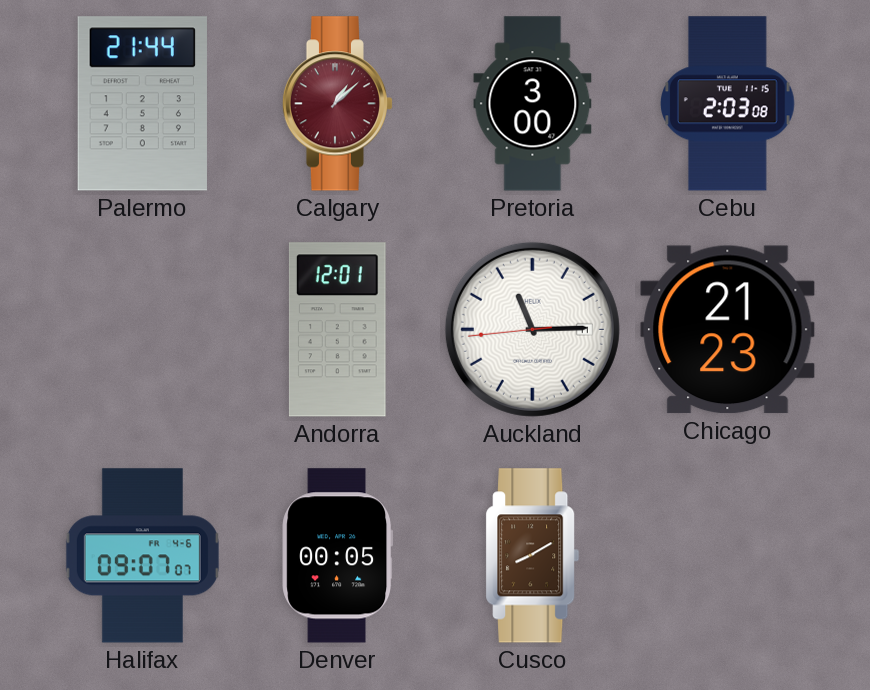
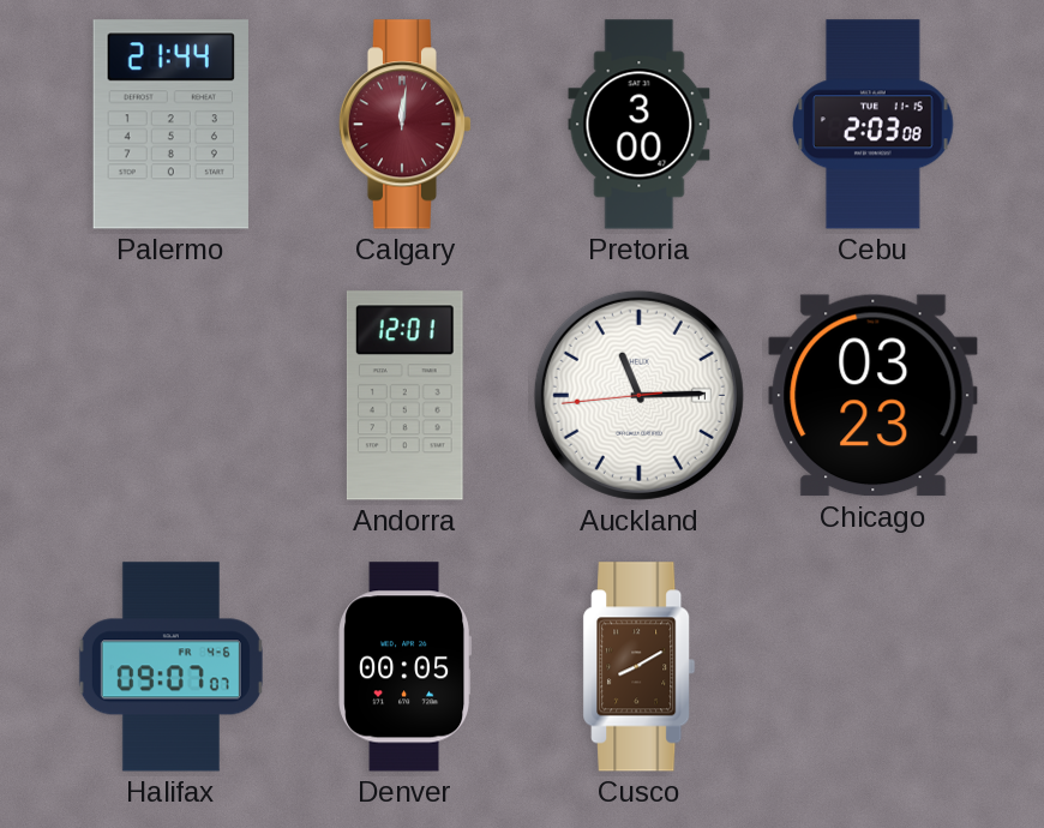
Calgary: 1:08 -> 12:01
Chicago: 21:23 -> 03:23
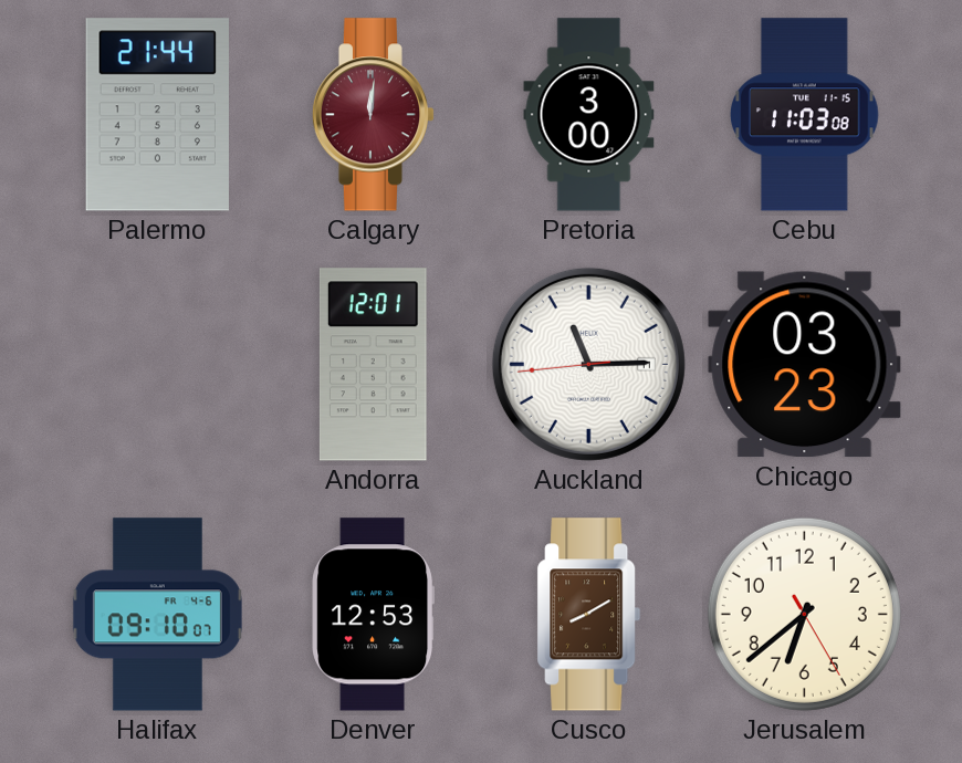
Cebu: 2:03 -> 11:03
Halifax: 09:07 -> 09:10
Denver: 00:05 -> 12:53
Jerusalem: none -> 6:38
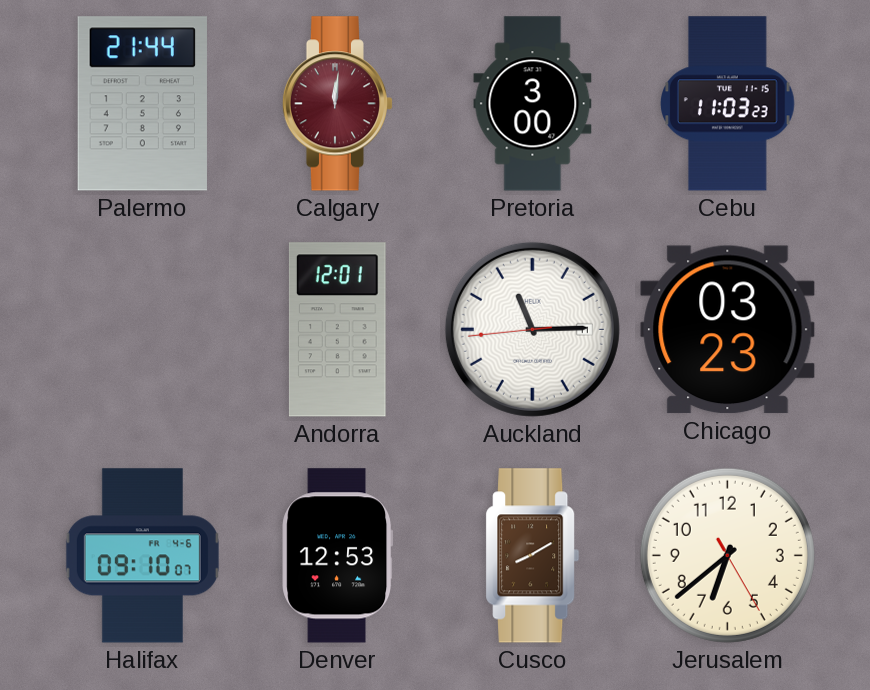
Cebu: 11:03:08 -> 11:03:23
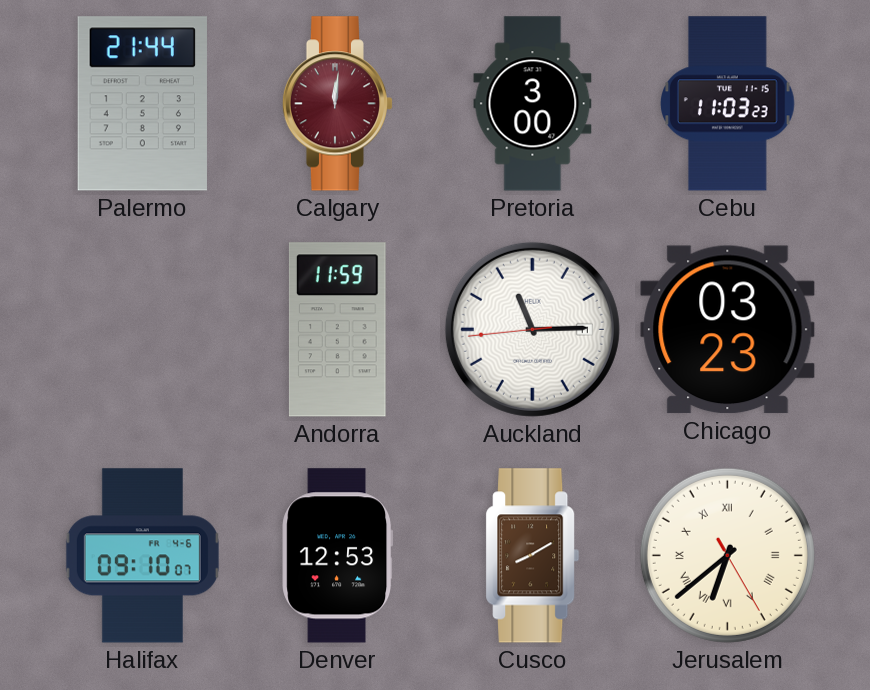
Andorra: 12:01 -> 11:59
Jerusalem numerals: Arabic -> Roman
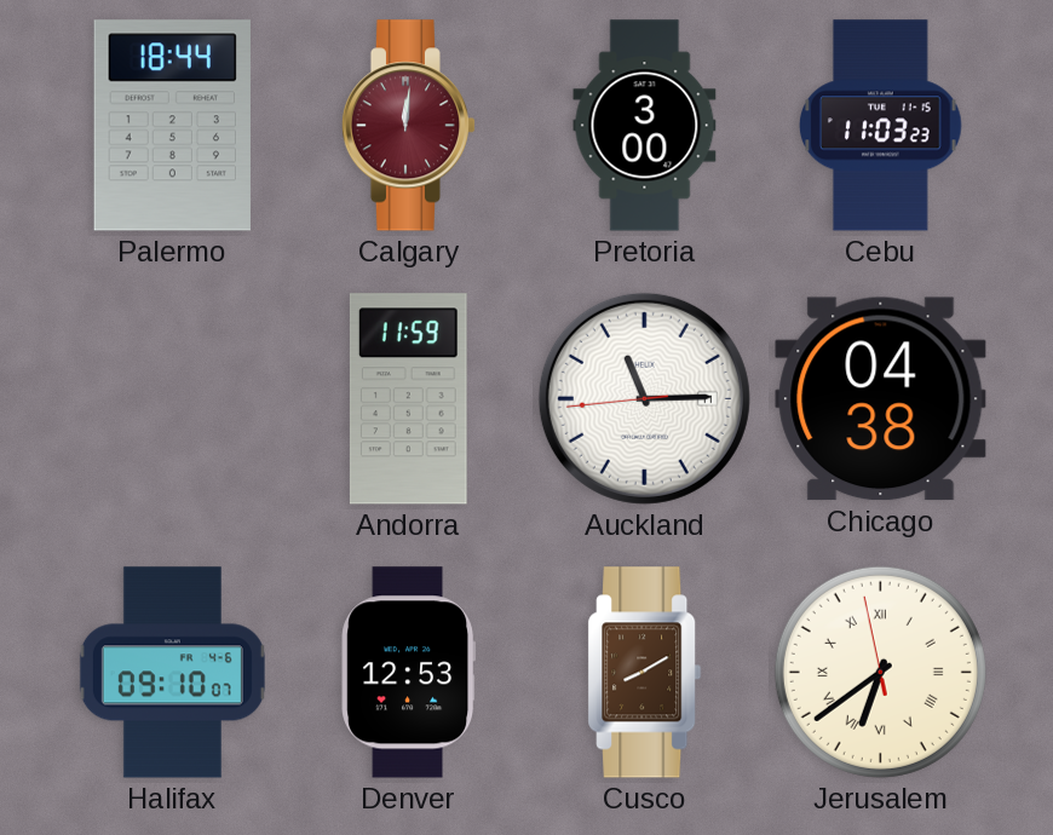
Palermo: 21:44 -> 18:44
Chicago: 03:23 -> 04:38
Jerusalem: 6:38:25 -> 6:38:58
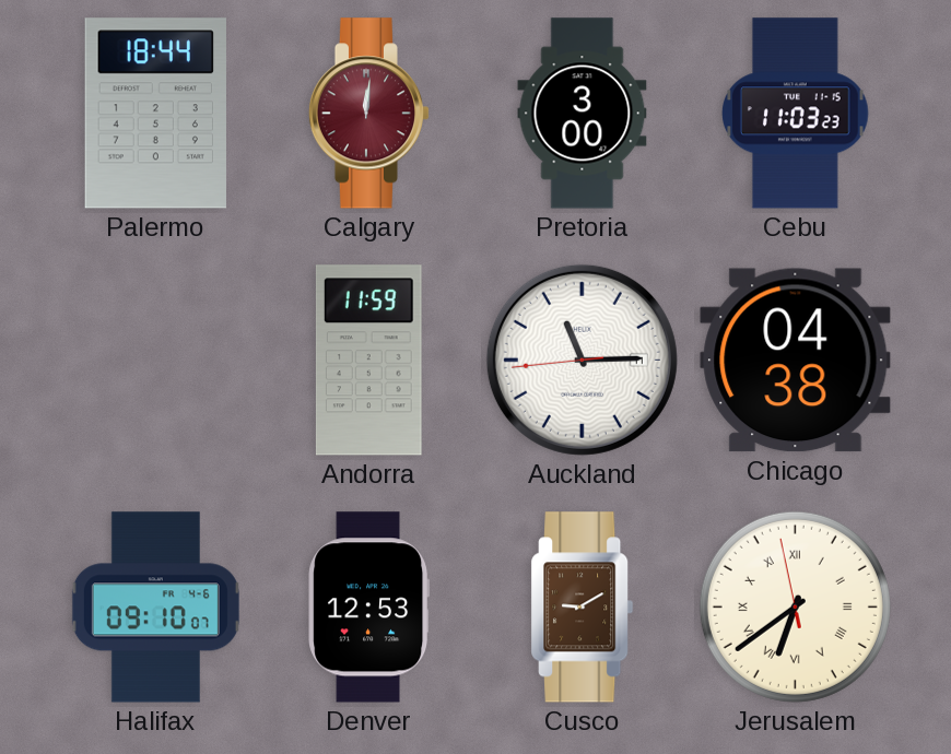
Cusco: 8:10 -> 9:10
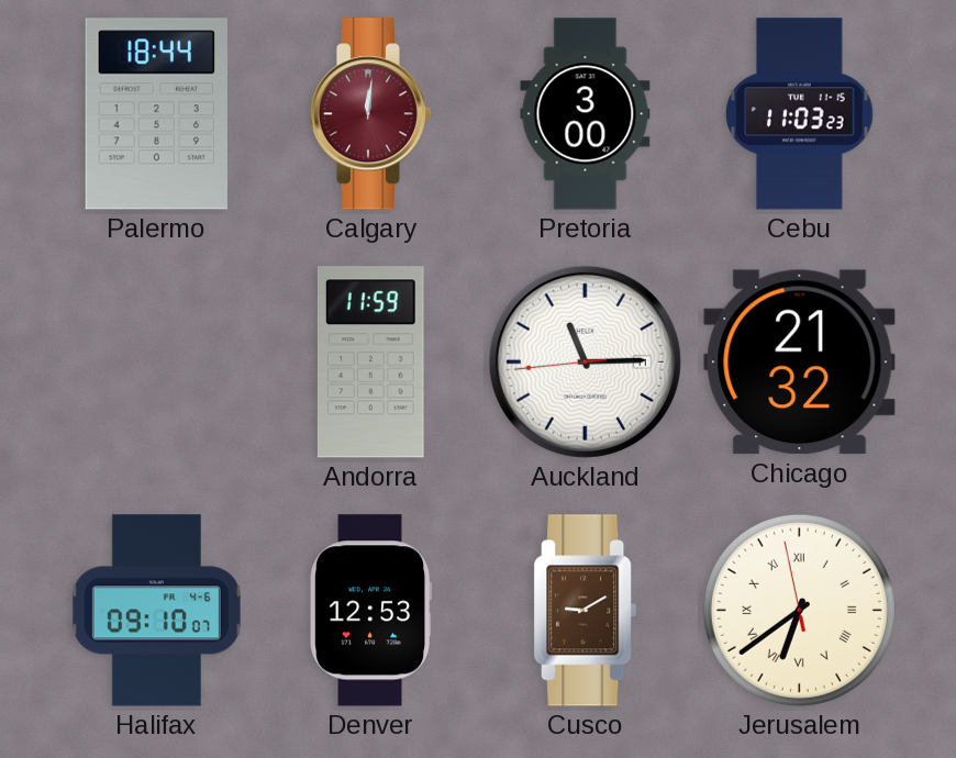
Chicago: 04:38 -> 21:32
